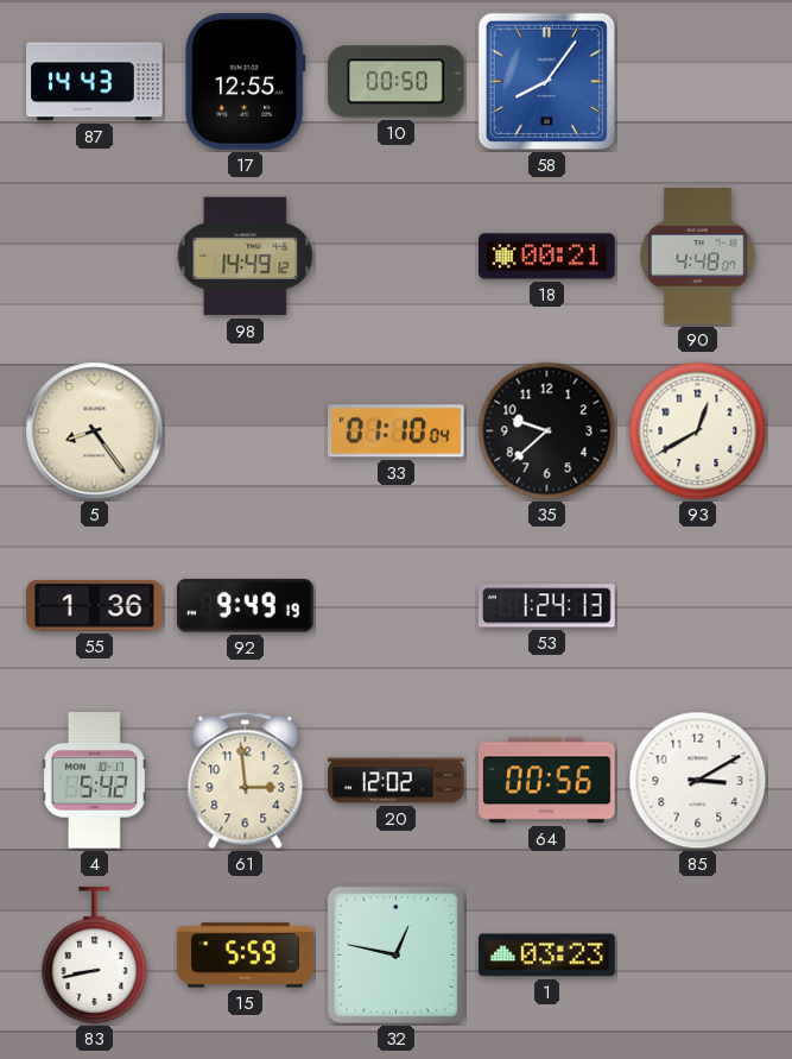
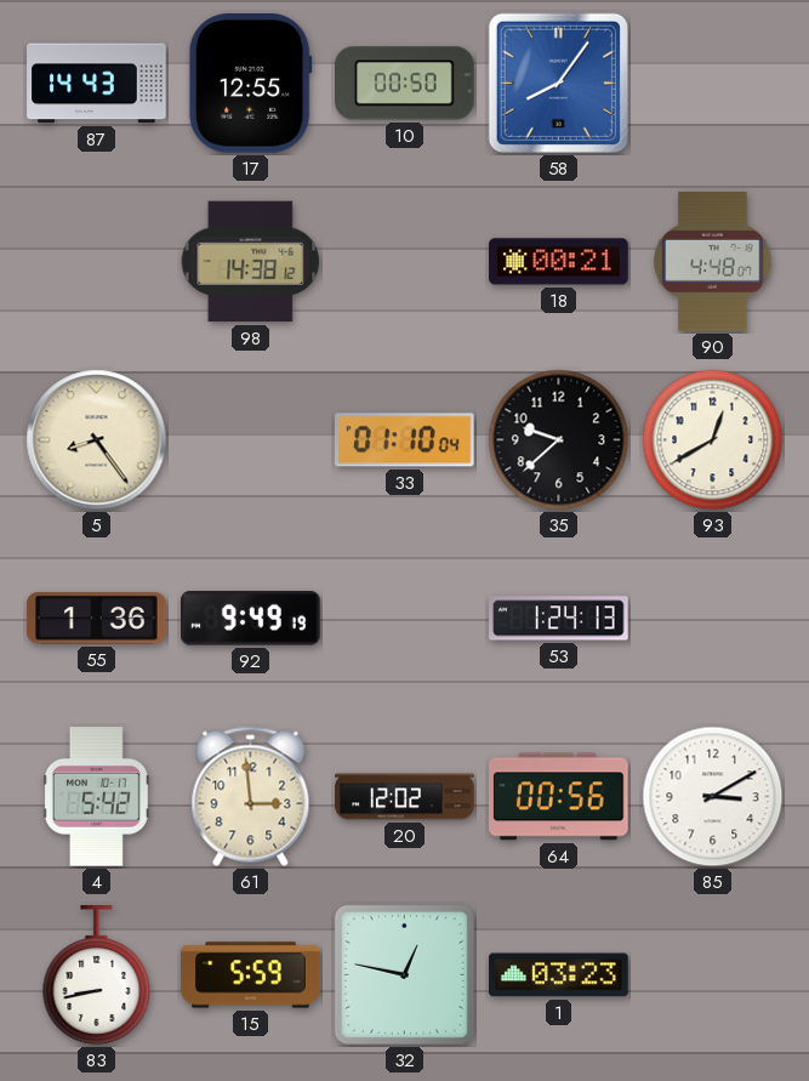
98: 14:49 -> 14:38
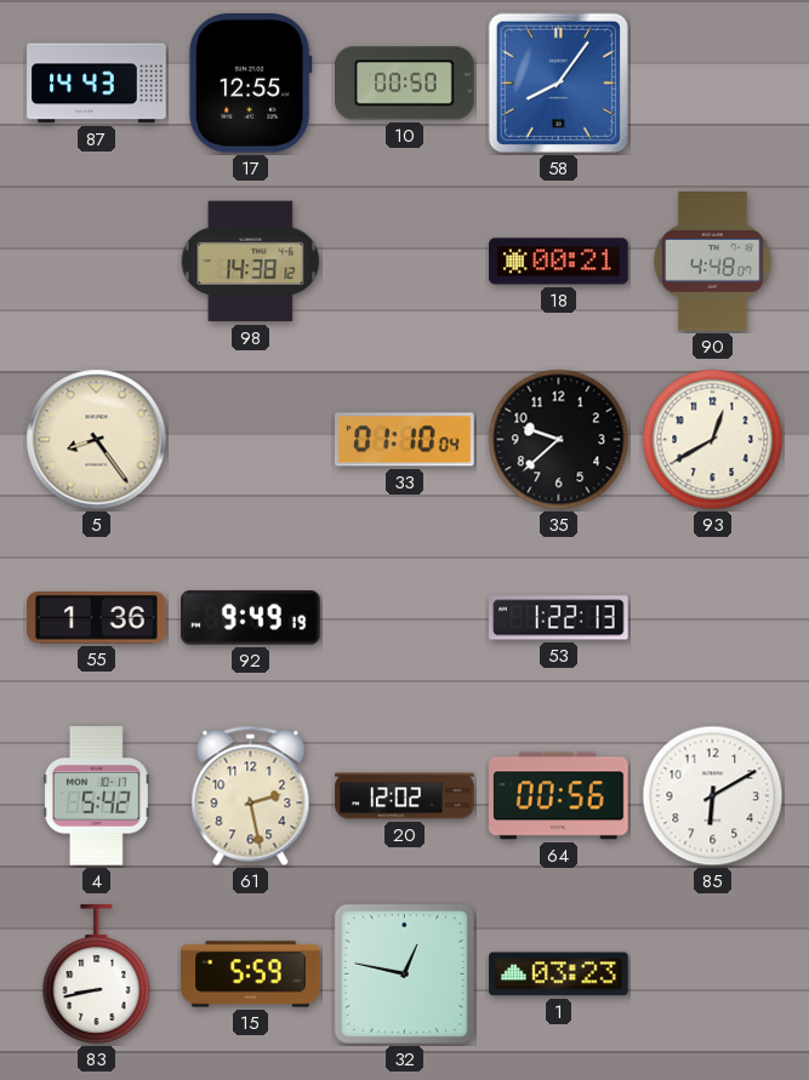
53: 1:24 -> 1:22
61: 2:59 -> 2:28
85: 3:10 -> 6:10
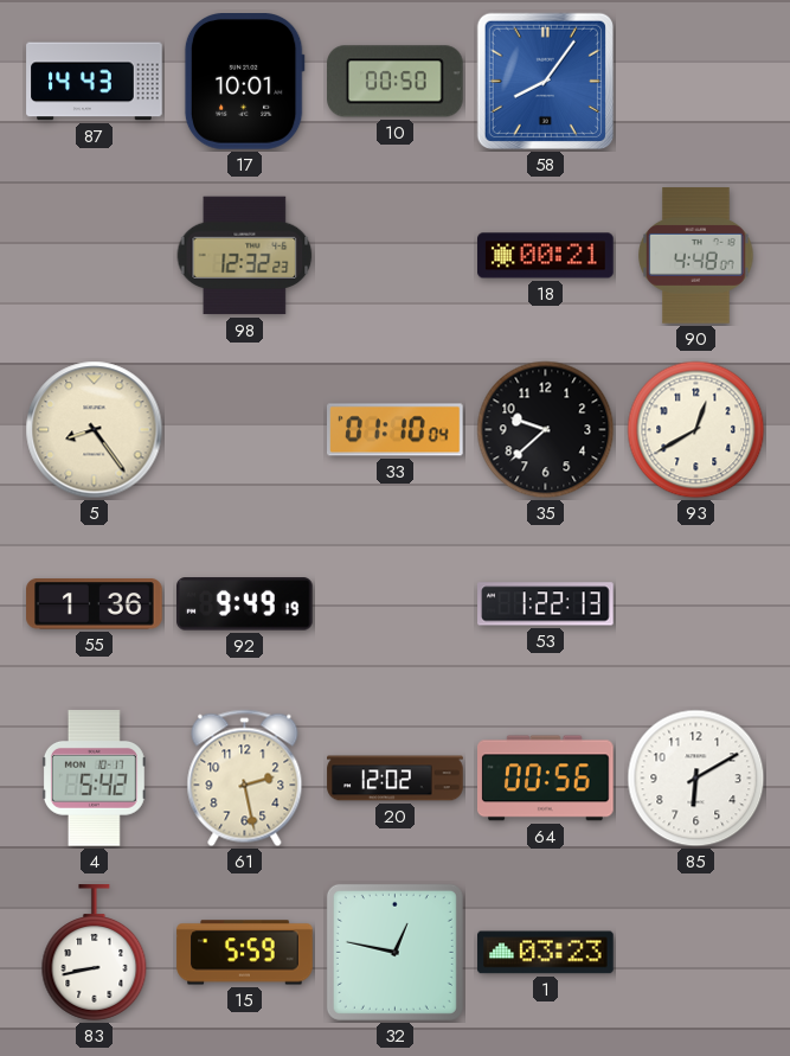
17: 12:55 -> 10:01
98: 14:38 -> 12:32
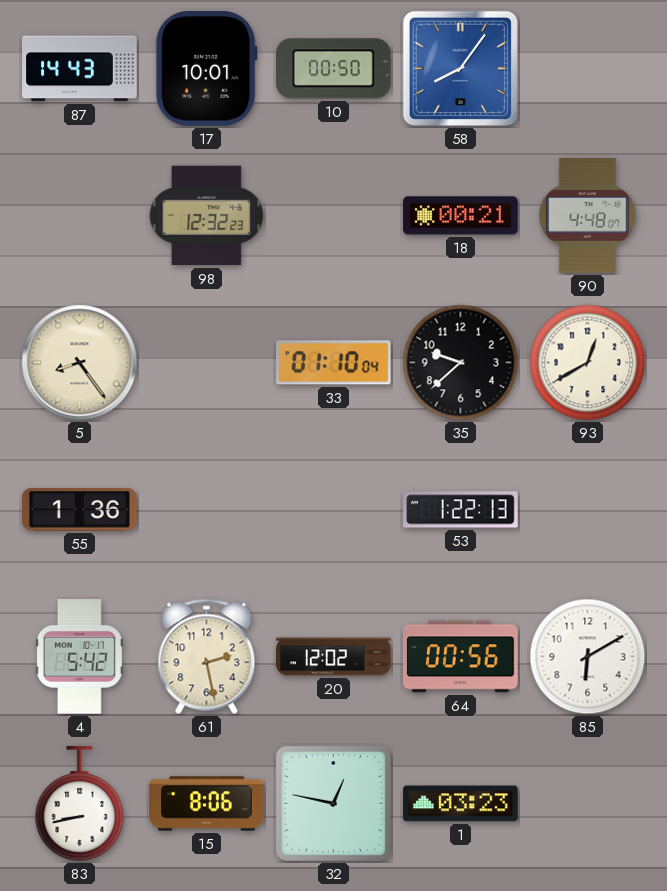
92: 9:49 -> none
15: 5:59 -> 8:06
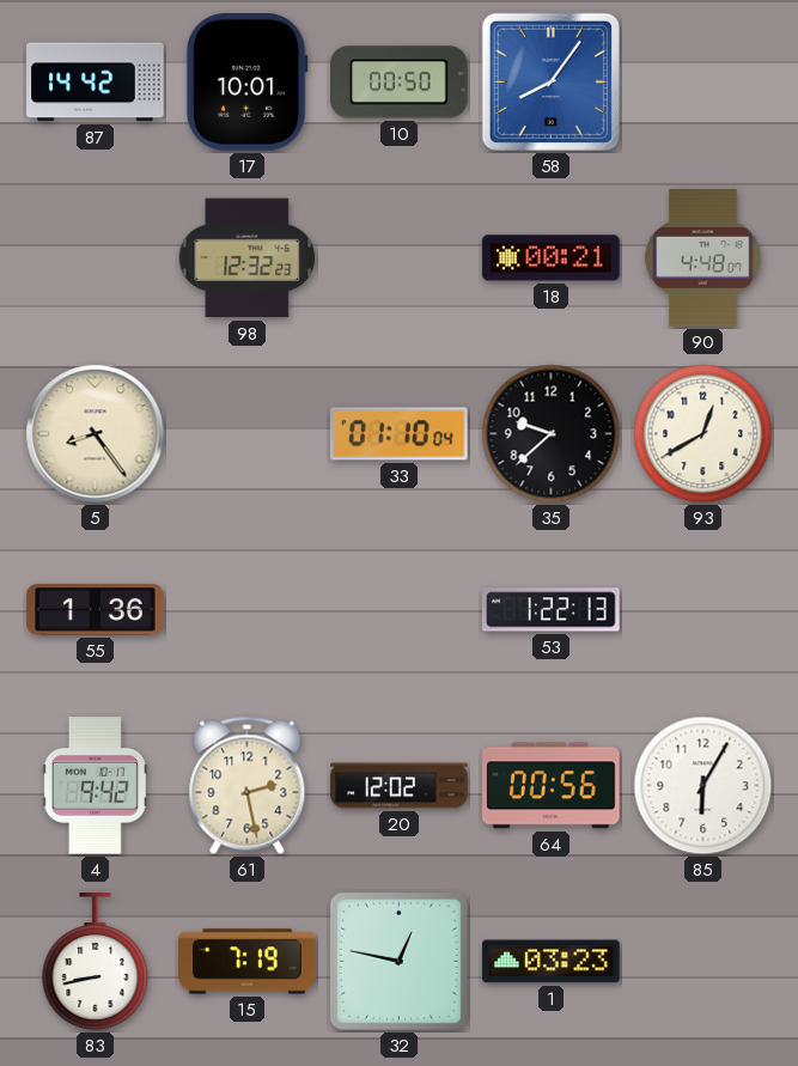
87: 14:43 -> 14:42
4: 5:42 -> 9:42
85: 6:10 -> 6:05
15: 8:06 -> 7:19
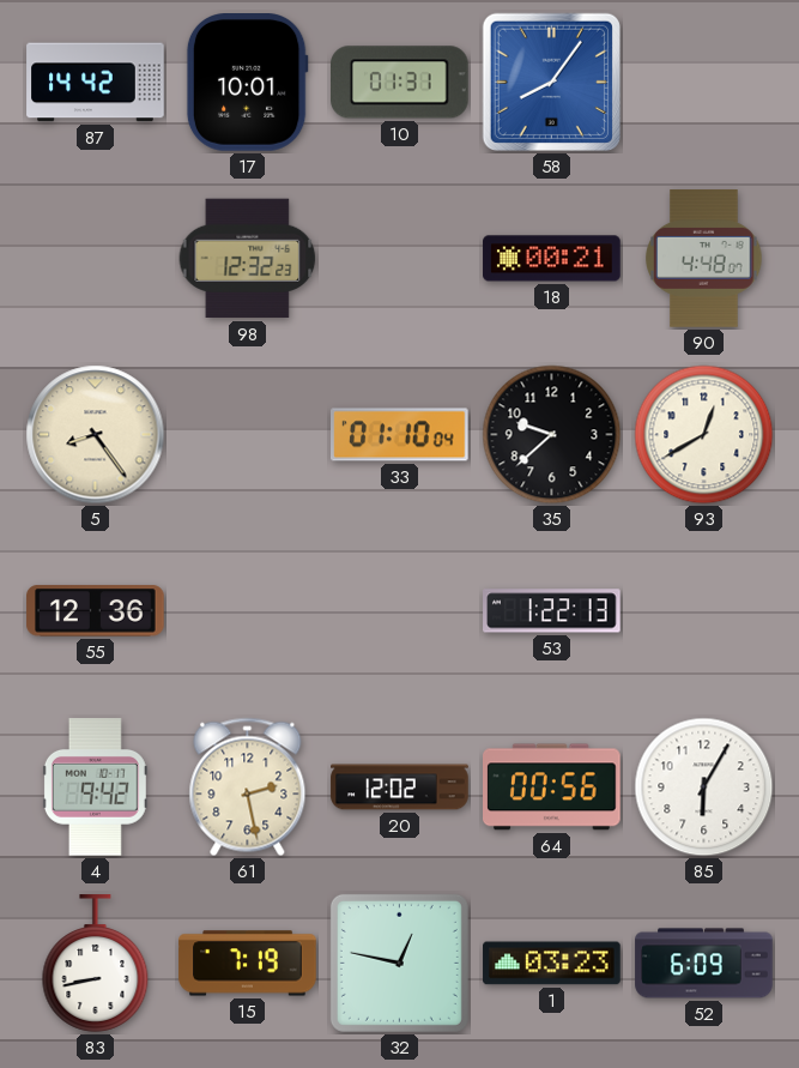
10: 00:50 -> 01:31
55: 1:36 -> 12:36
52: none -> 6:09
